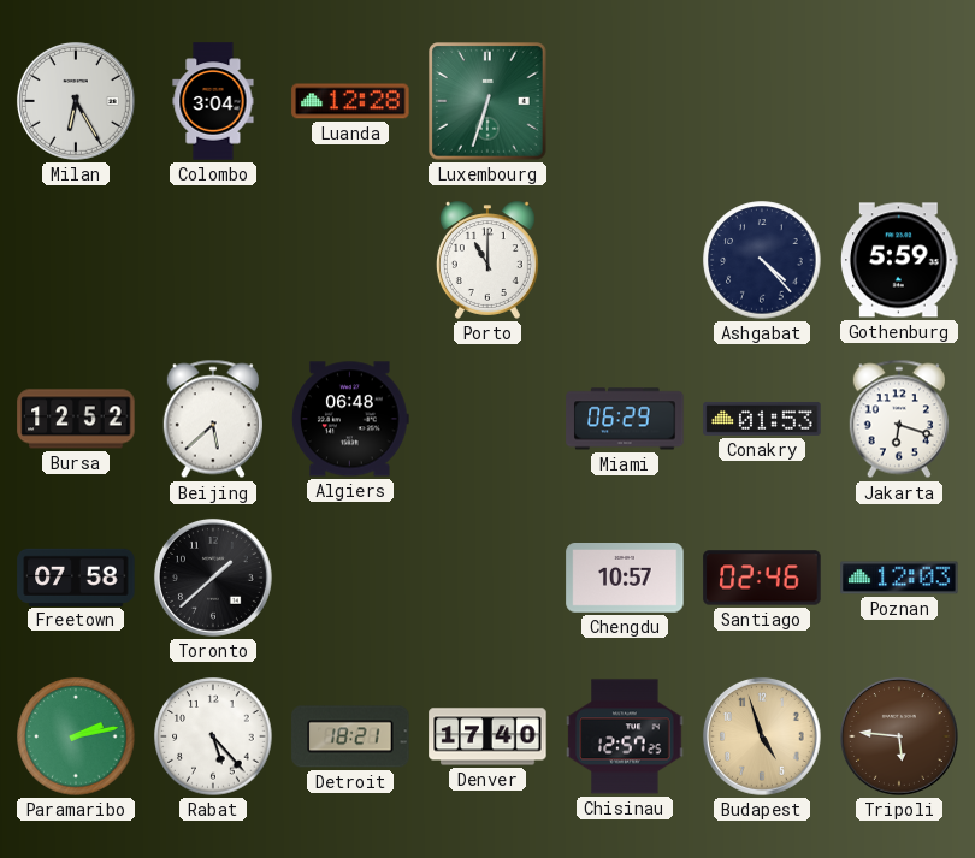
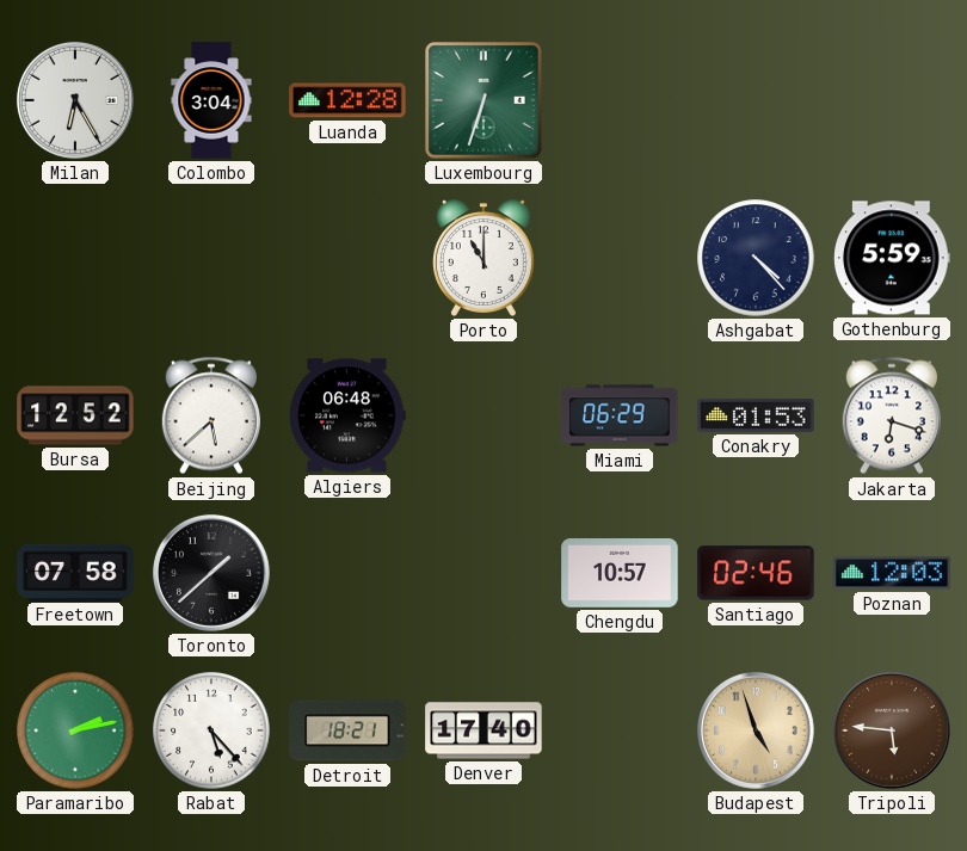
Chisinau: 12:57 -> none
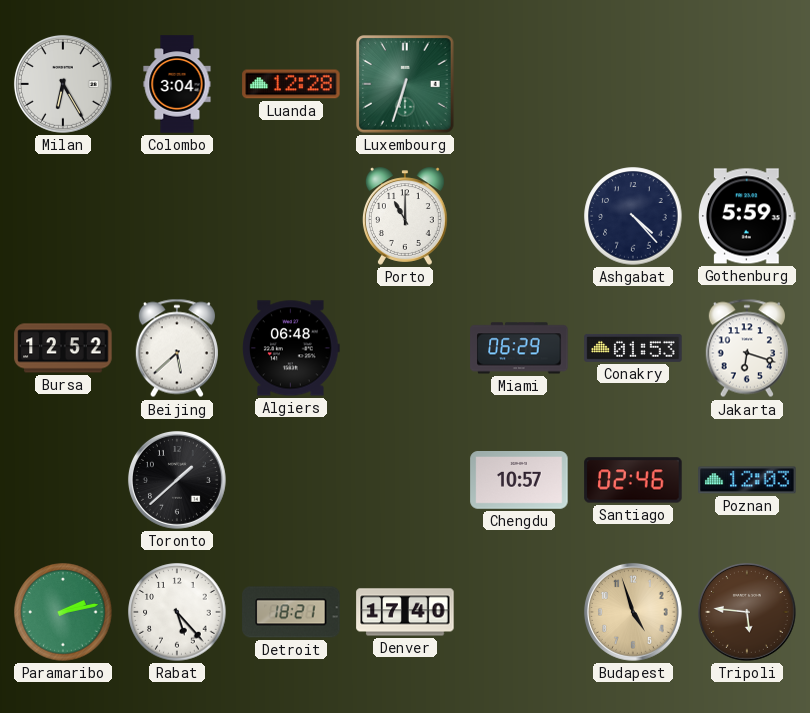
Freetown: 07:58 -> none
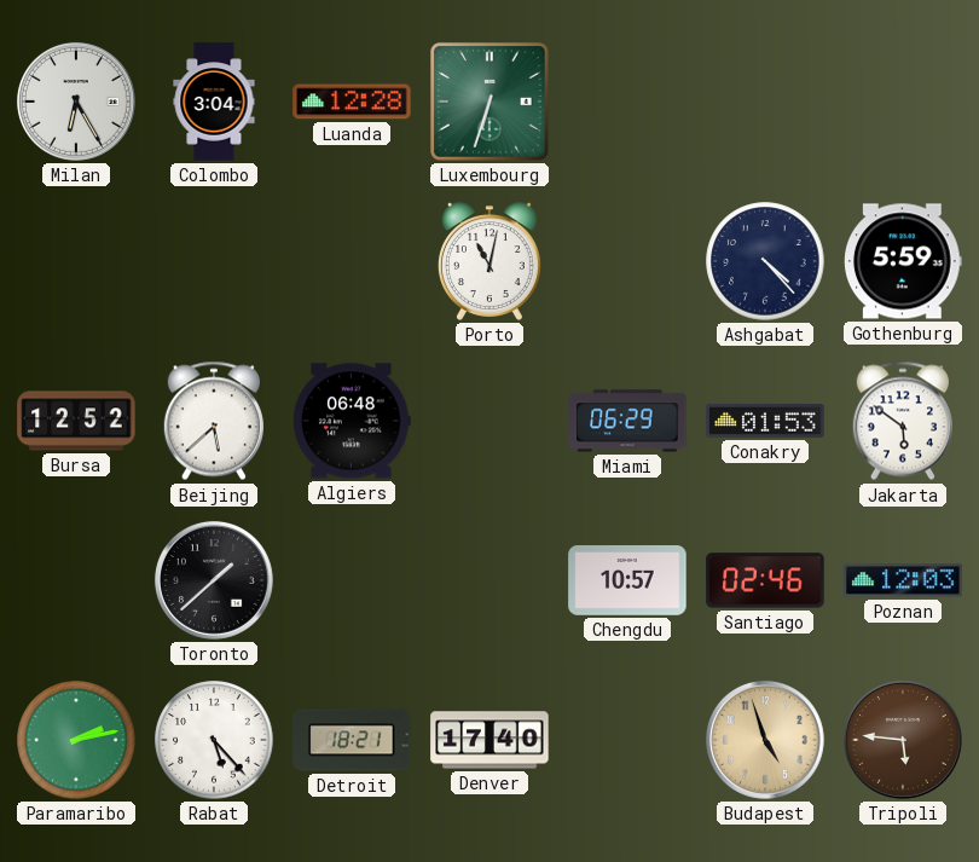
Porto: 11:00 -> 11:02
Jakarta: 6:18 -> 5:51
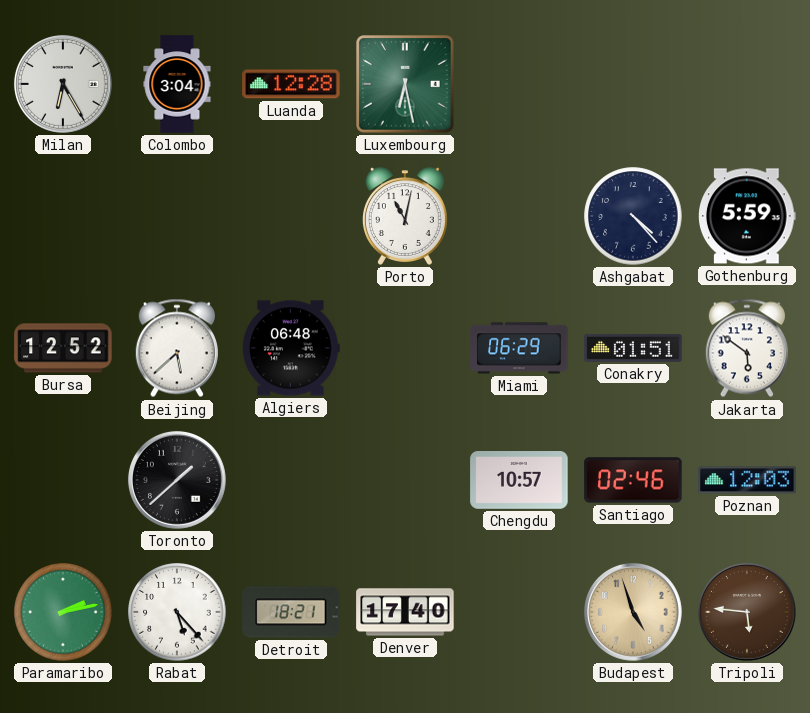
Luxembourg: 6:33 -> 6:28
Conakry: 01:53 -> 01:51
